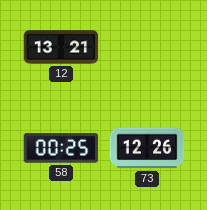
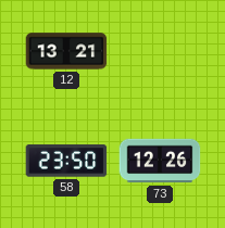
58: 00:25 -> 23:50
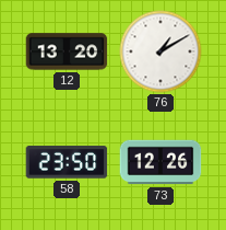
12: 13:21 -> 13:20
76: none -> 1:10
